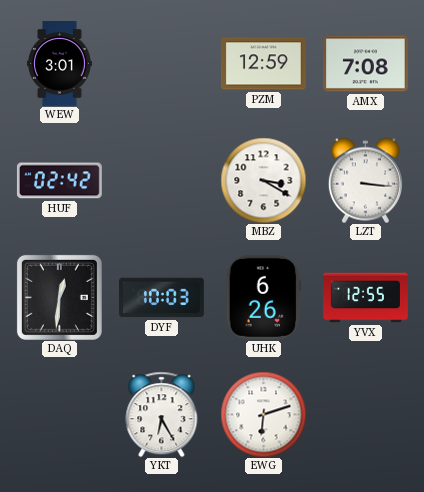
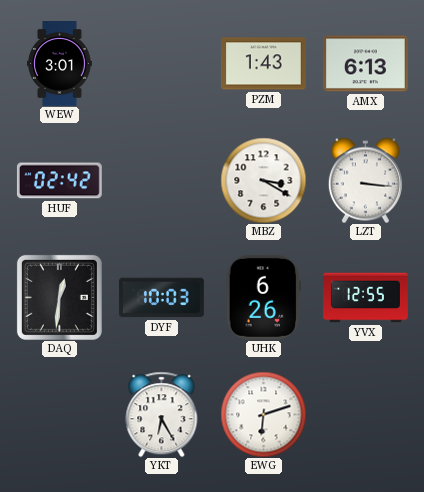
PZM: 12:59 -> 1:43
AMX: 7:08 -> 6:13
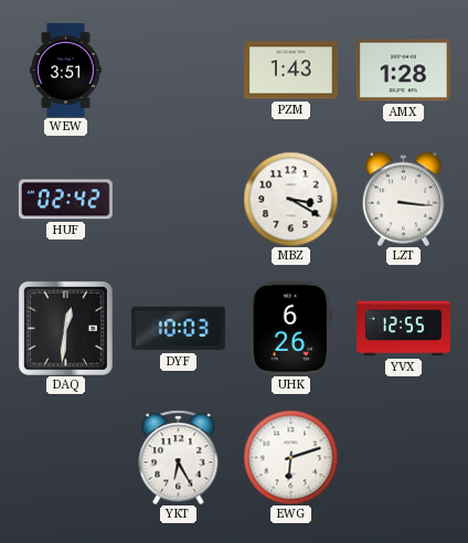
WEW: 3:01 -> 3:51
AMX: 6:13 -> 1:28
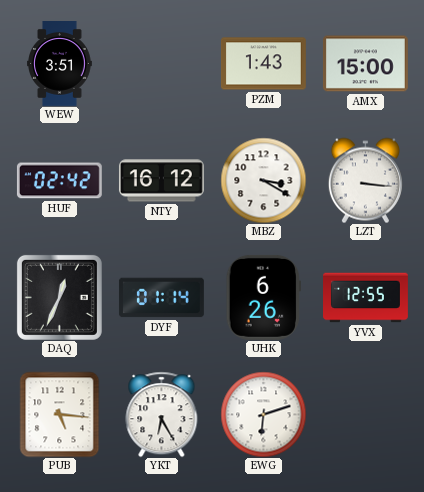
AMX: 1:28 -> 15:00
NTY: none -> 16:12
DAQ: 12:31 -> 12:34
DYF: 10:03 -> 01:14
PUB: none -> 5:16
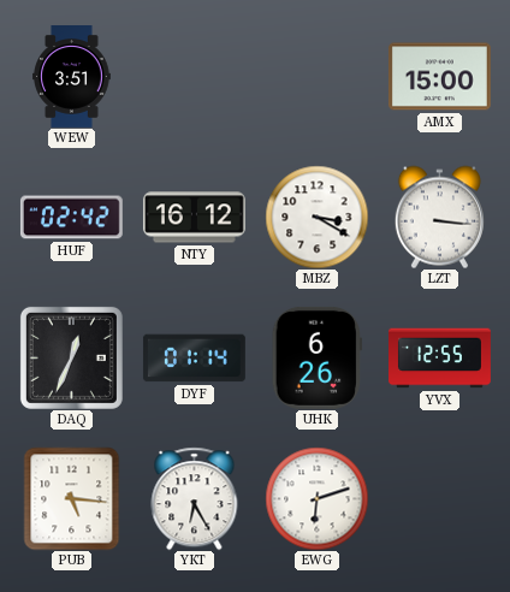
PZM: 1:43 -> none
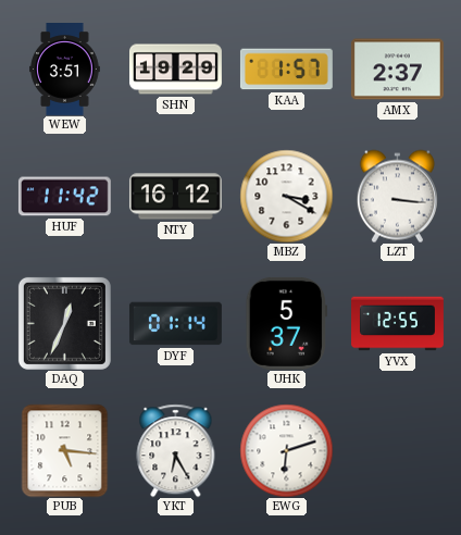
SHN: none -> 19:29
KAA: none -> 1:57
AMX: 15:00 -> 2:37
HUF: 02:42 -> 11:42
UHK: 6:26 -> 5:37
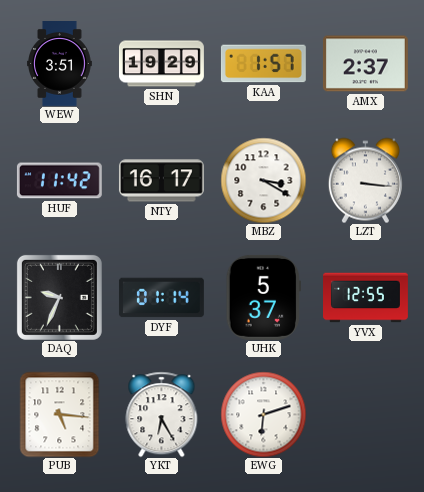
NTY: 16:12 -> 16:17
DAQ: 12:34 -> 9:34
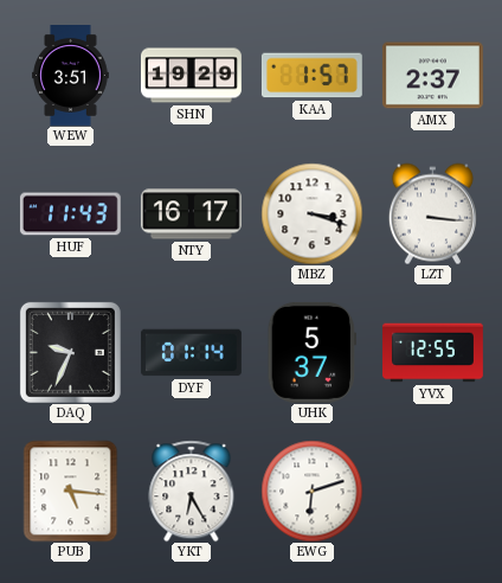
HUF: 11:42 -> 11:43
MBZ: 3:20 -> 3:18
